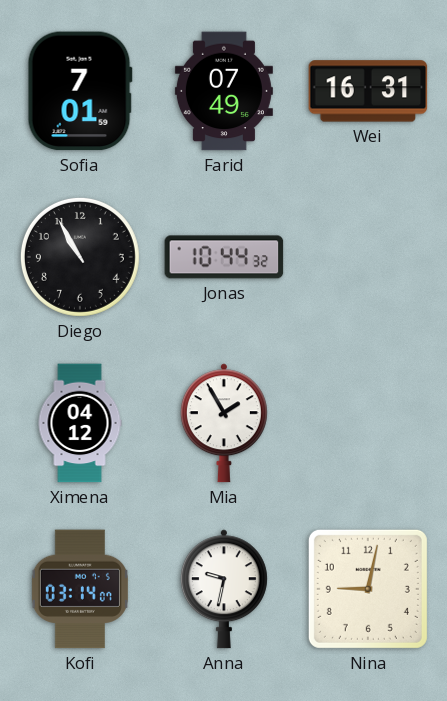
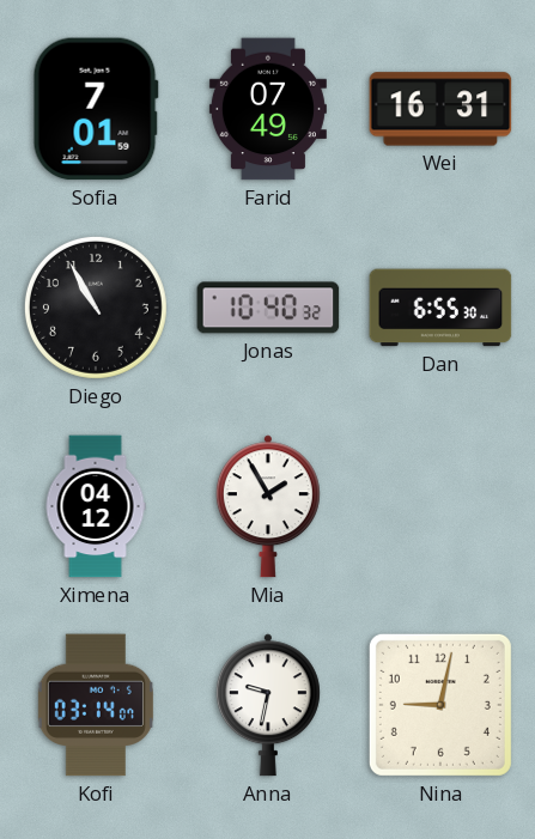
Jonas: 10:44 -> 10:40
Dan: none -> 6:55
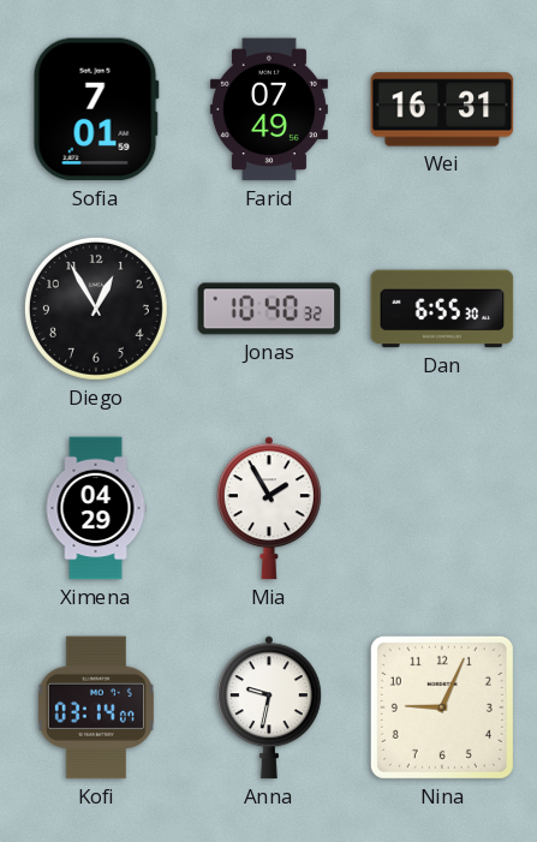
Diego: 10:55 -> 12:55
Ximena: 04:12 -> 04:29
Nina: 9:02 -> 9:04
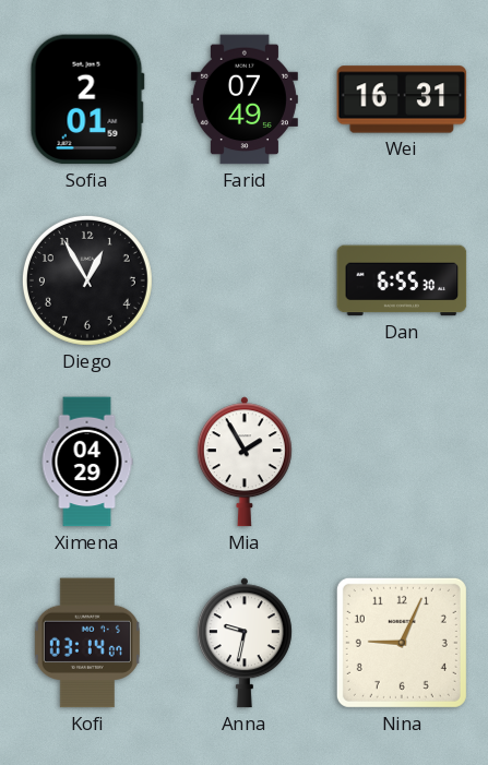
Sofia: 7:01 -> 2:01
Jonas: 10:40 -> none
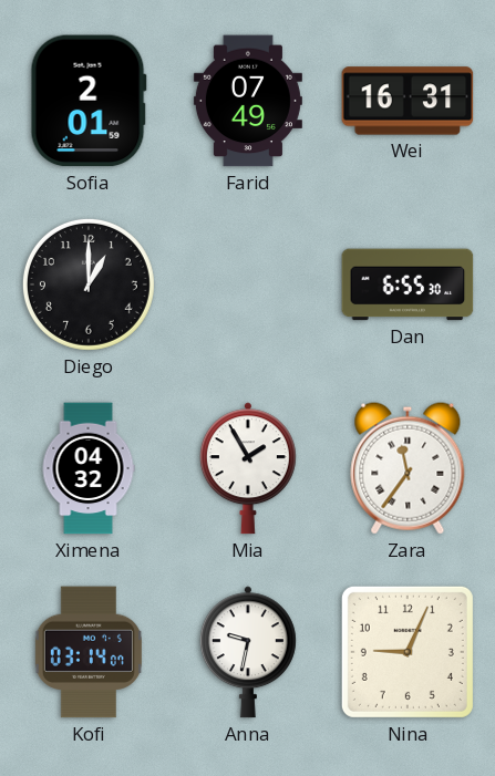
Diego: 12:55 -> 1:00
Ximena: 04:29 -> 04:32
Zara: none -> 11:36
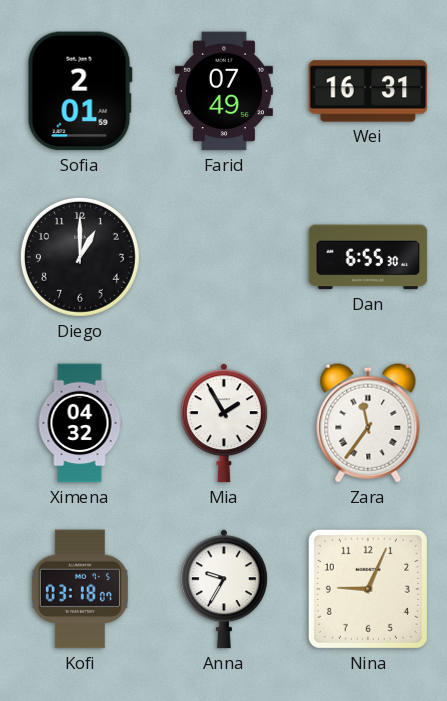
Kofi: 03:14 -> 03:18
Anna: 9:32 -> 9:35
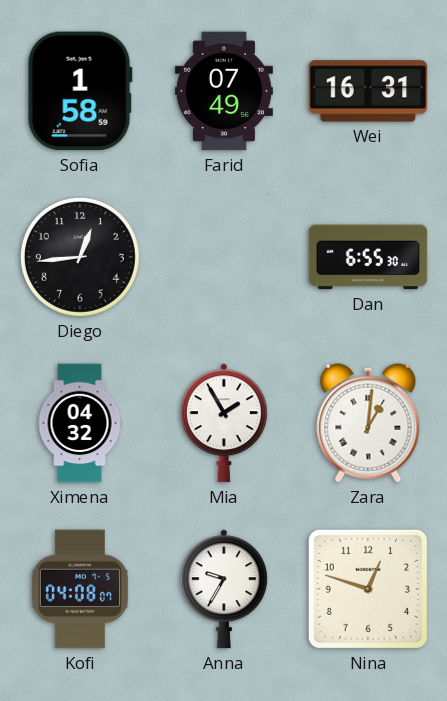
Sofia: 2:01 -> 1:58
Diego: 1:00 -> 12:44
Zara: 11:36 -> 1:01
Kofi: 03:18 -> 04:08
Nina: 9:04 -> 12:48
